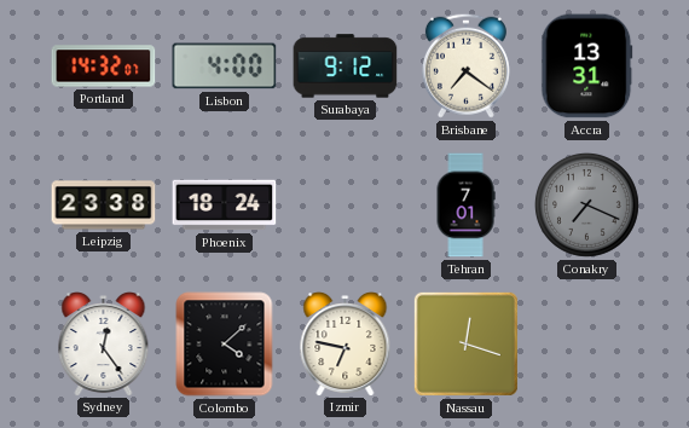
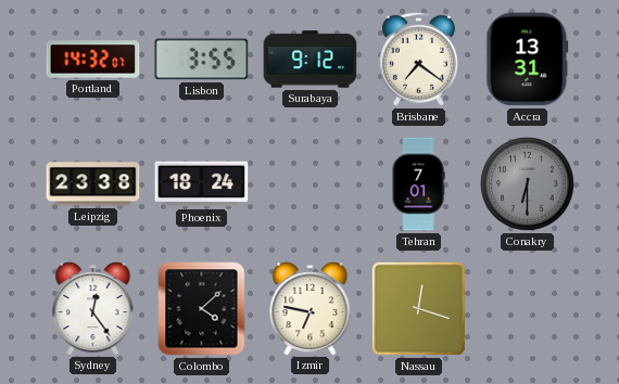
Lisbon: 4:00 -> 3:55
Conakry: 7:19 -> 6:30
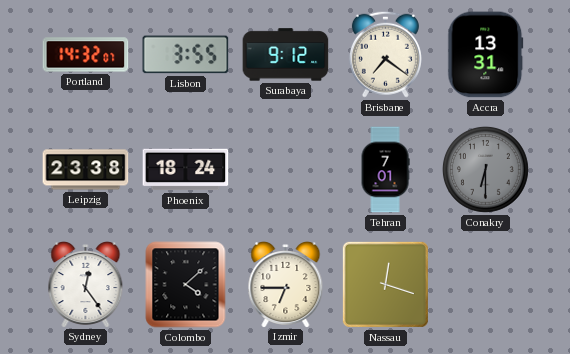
Izmir: 6:47 -> 6:45
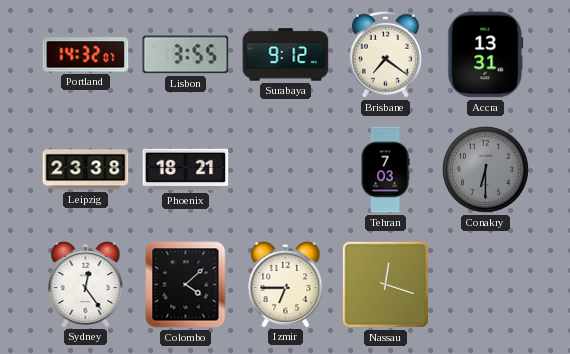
Phoenix: 18:24 -> 18:21
Tehran: 7:01 -> 7:03
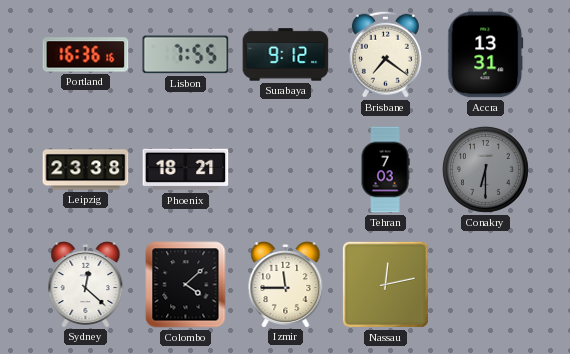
Portland: 14:32 -> 16:36
Lisbon: 3:55 -> 7:55
Sydney: 12:24 -> 12:22
Izmir: 6:45 -> 11:45
Nassau: 12:18 -> 12:13
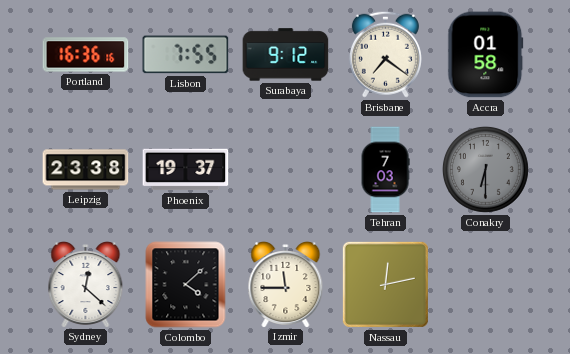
Accra: 13:31 -> 01:58
Phoenix: 18:21 -> 19:37
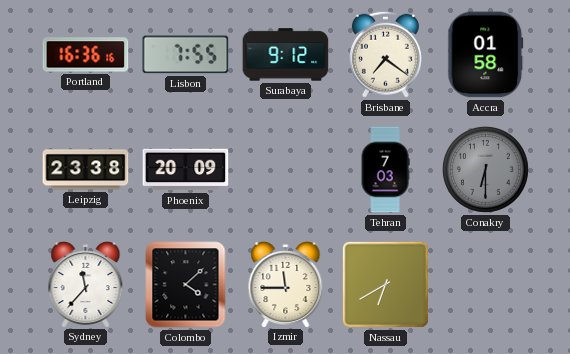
Phoenix: 19:37 -> 20:09
Sydney: 12:22 -> 11:37
Nassau: 12:13 -> 6:40
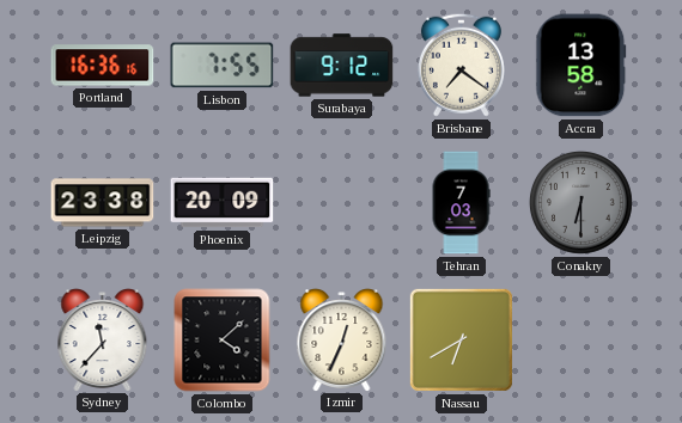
Accra: 01:58 -> 13:58
Izmir: 11:45 -> 12:34
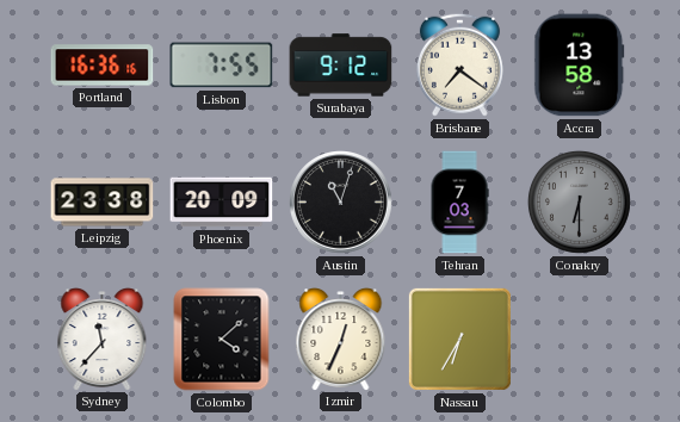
Austin: none -> 11:03
Nassau: 6:40 -> 6:35
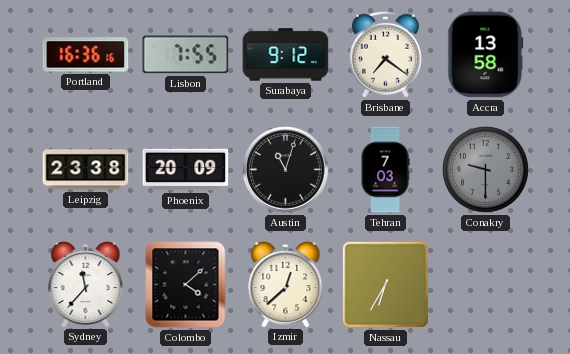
Conakry: 6:30 -> 9:30
Izmir: 12:34 -> 12:38
